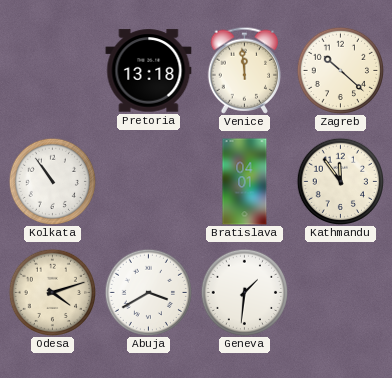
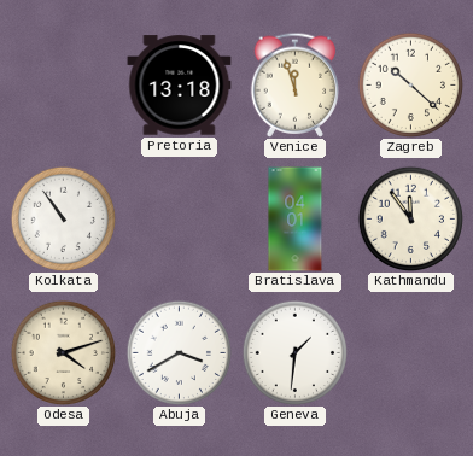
Venice: 11:59 -> 11:57
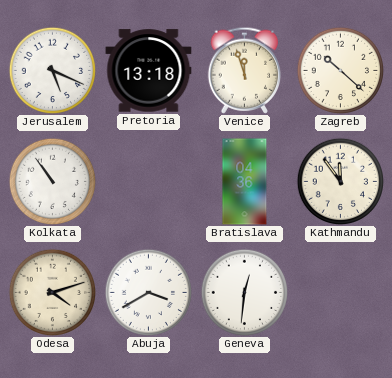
Jerusalem: none -> 5:19
Bratislava: 04:01 -> 04:36
Geneva: 1:31 -> 12:31
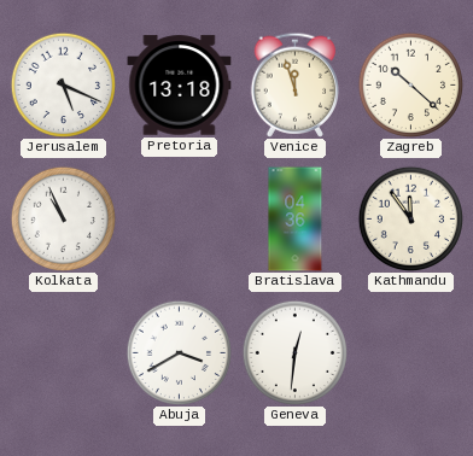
Kolkata: 10:54 -> 10:56
Odesa: 4:12 -> none
